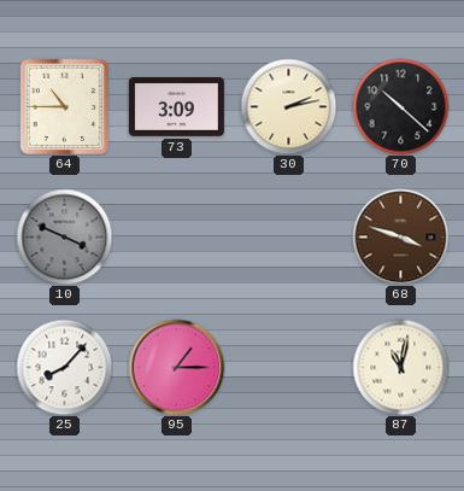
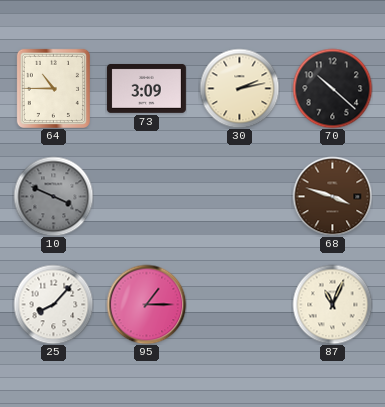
87: 11:02 -> 11:04
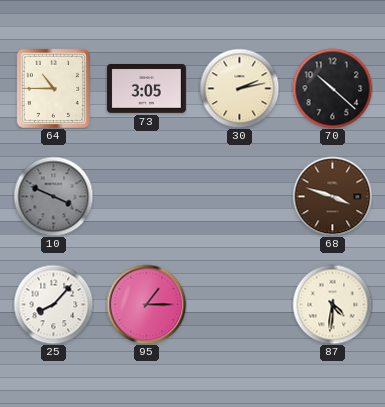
73: 3:09 -> 3:05
87: 11:04 -> 4:31
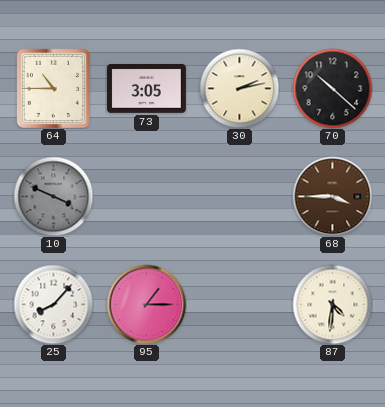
68: 3:48 -> 3:45
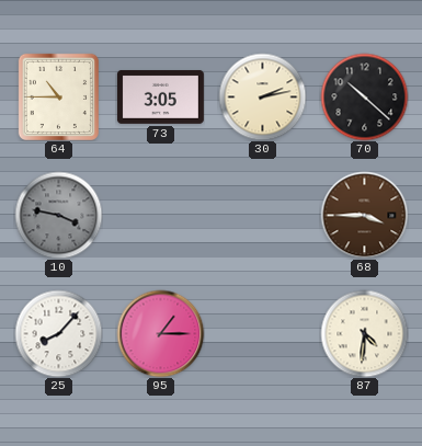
10: 3:49 -> 3:47
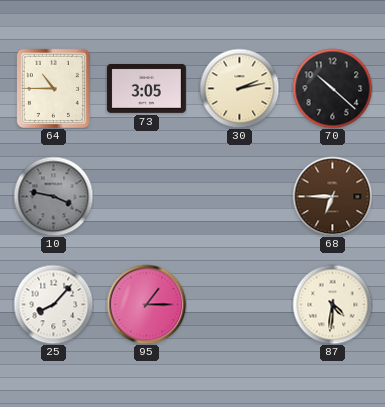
68: 3:45 -> 6:45
